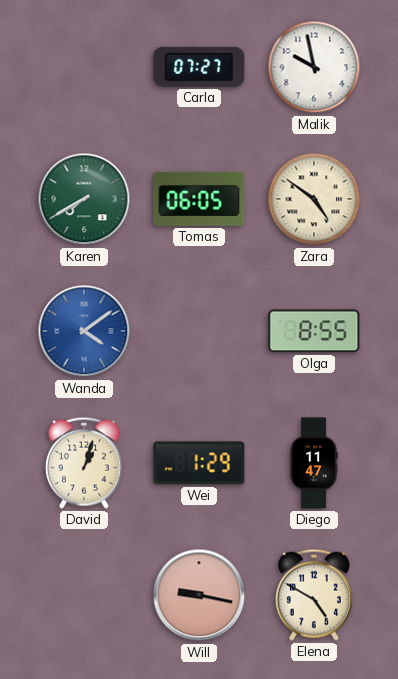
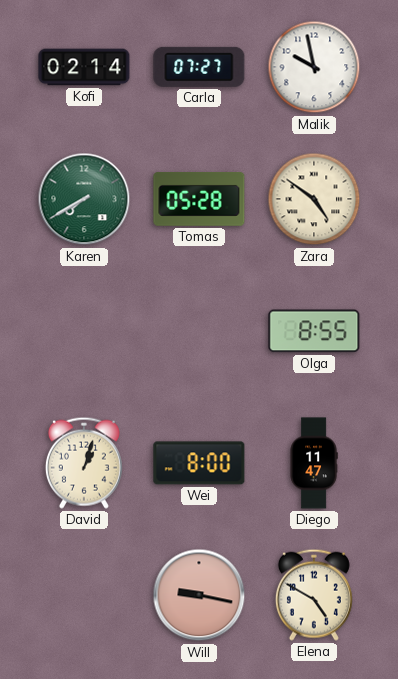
Kofi: none -> 02:14
Tomas: 06:05 -> 05:28
Wanda: 4:09 -> none
Wei: 1:29 -> 8:00
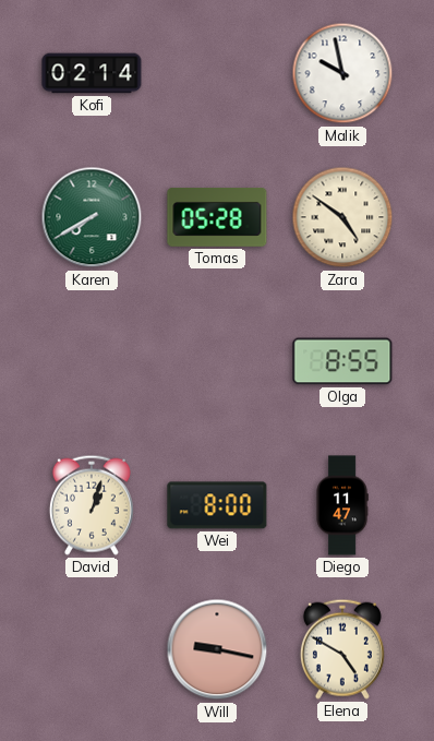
Carla: 07:27 -> none
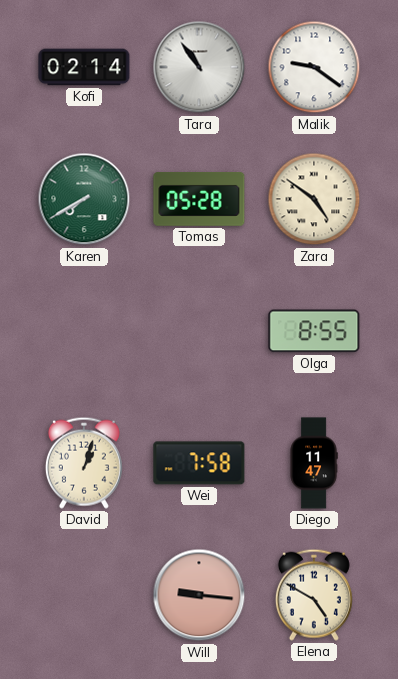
Tara: none -> 10:54
Malik: 9:58 -> 9:21
Wei: 8:00 -> 7:58
Will: 9:17 -> 9:16
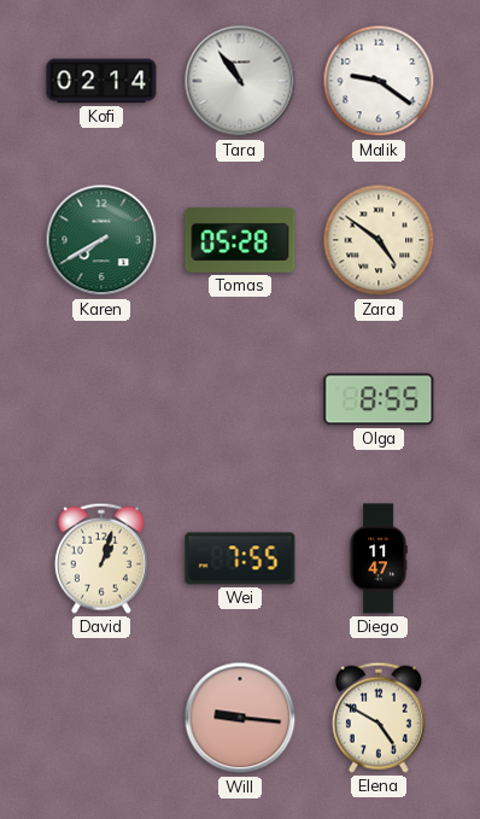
Wei: 7:58 -> 7:55
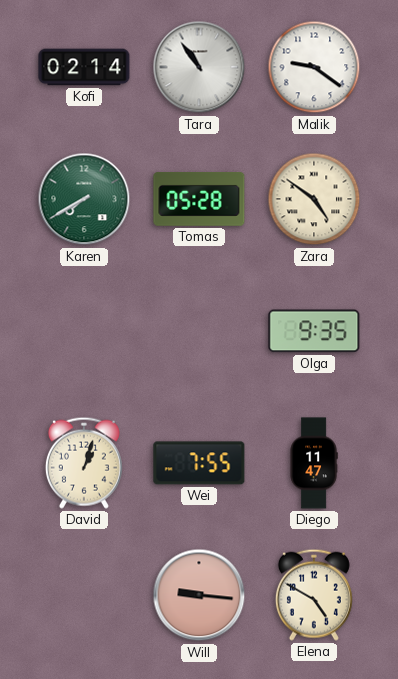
Olga: 8:55 -> 9:35
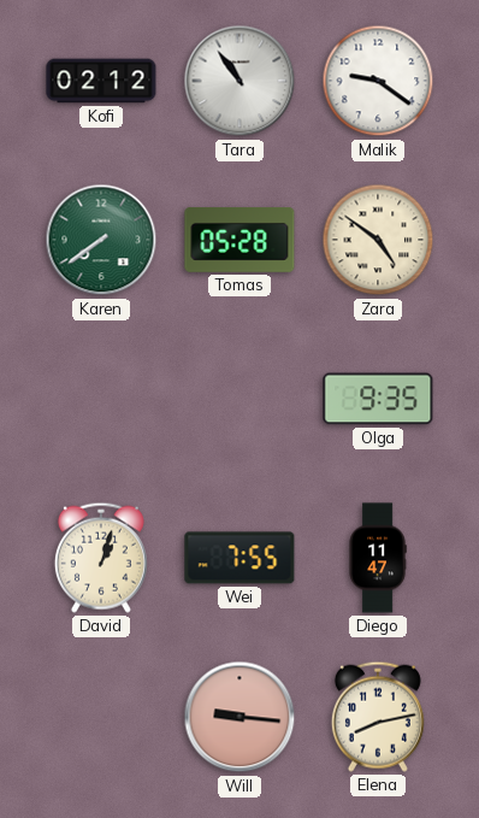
Kofi: 02:14 -> 02:12
Karen: 7:40 -> 7:39
Elena: 4:50 -> 8:13
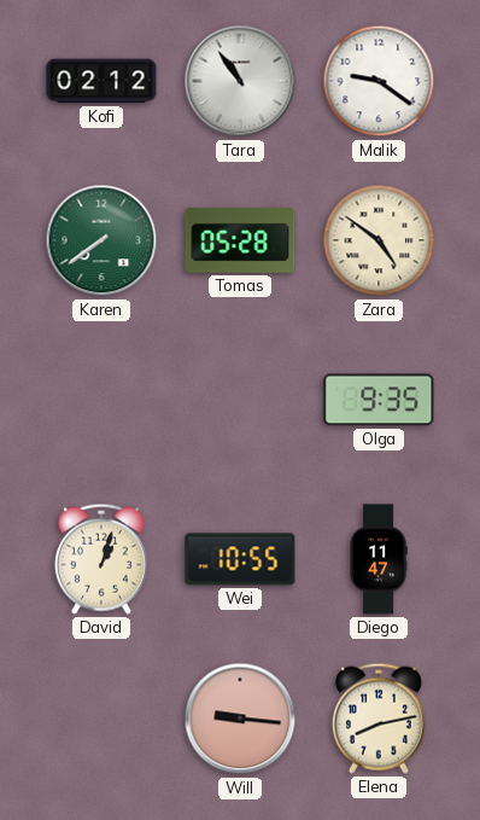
Wei: 7:55 -> 10:55
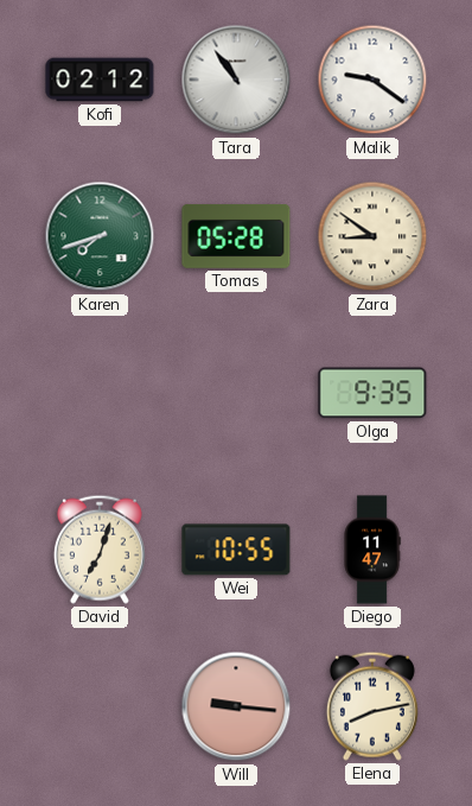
Karen: 7:39 -> 7:42
Zara: 4:51 -> 8:51
David: 1:03 -> 7:03
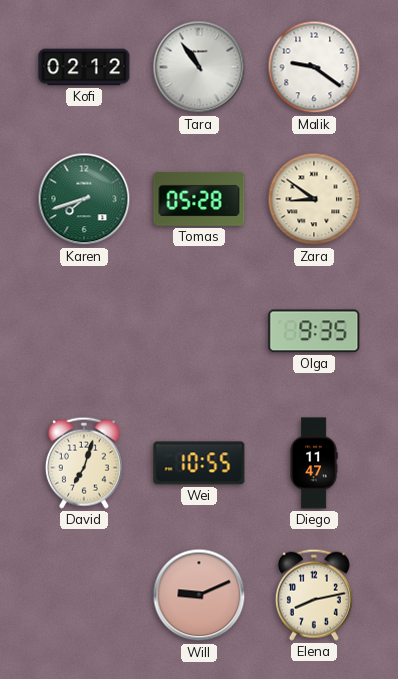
Will: 9:16 -> 9:11
